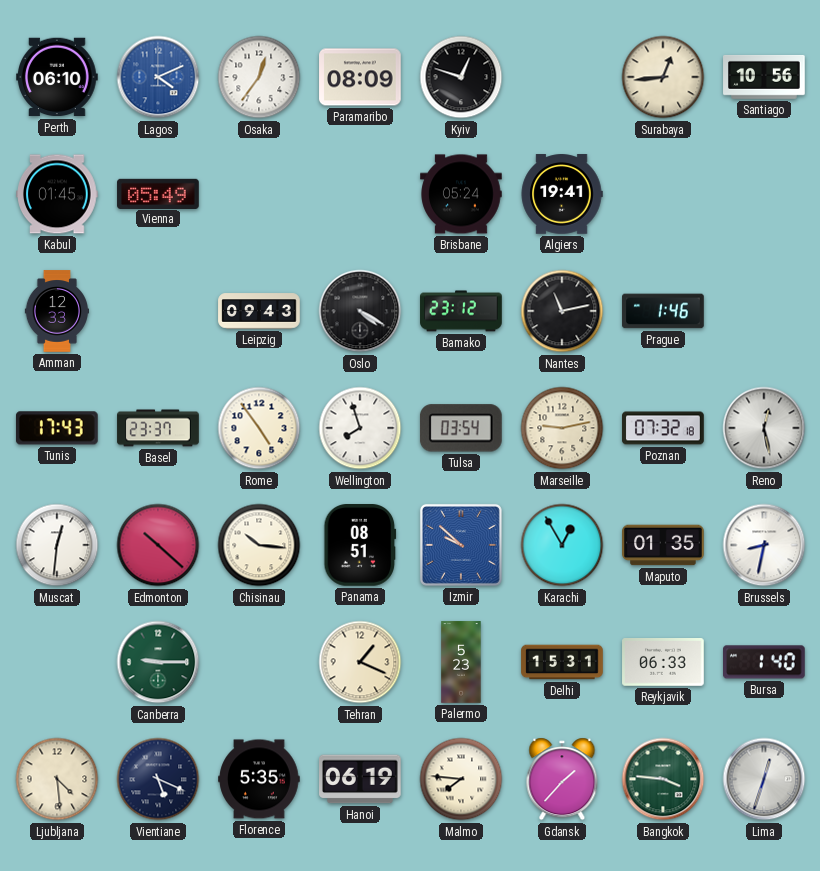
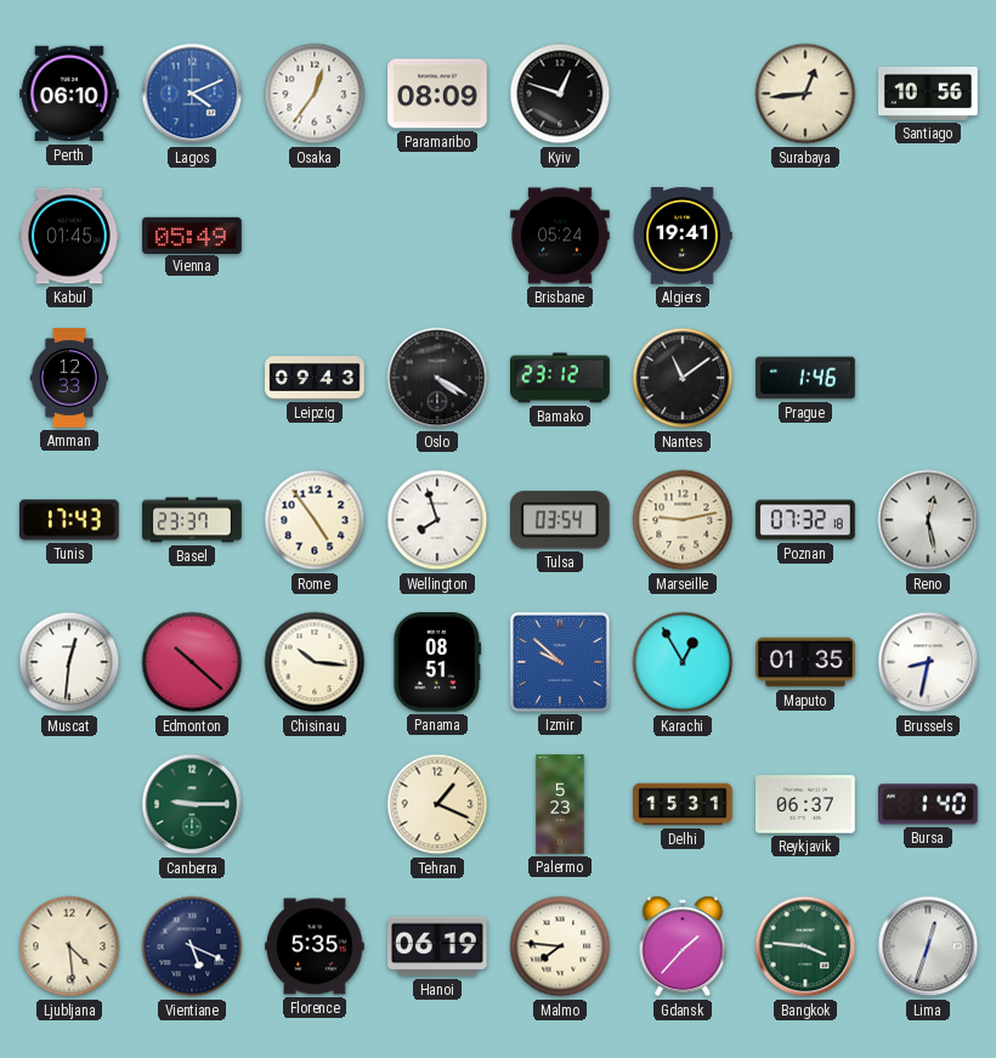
Nantes: 11:13 -> 11:09
Reykjavik: 06:33 -> 06:37
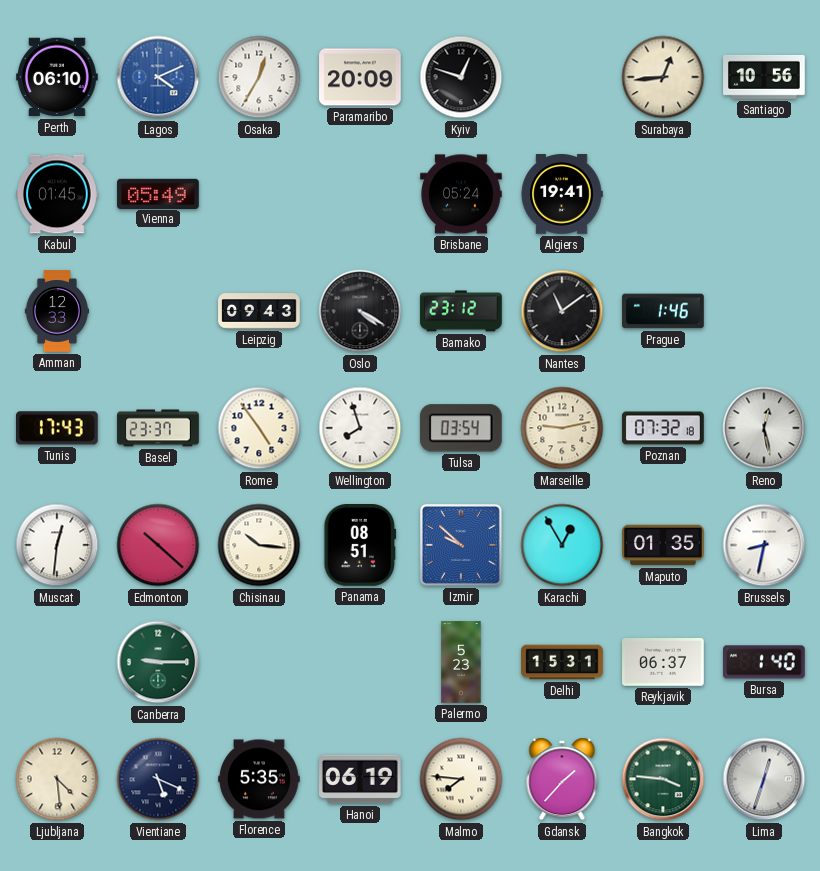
Osaka: 12:36 -> 12:35
Paramaribo: 08:09 -> 20:09
Tehran: 1:19 -> none
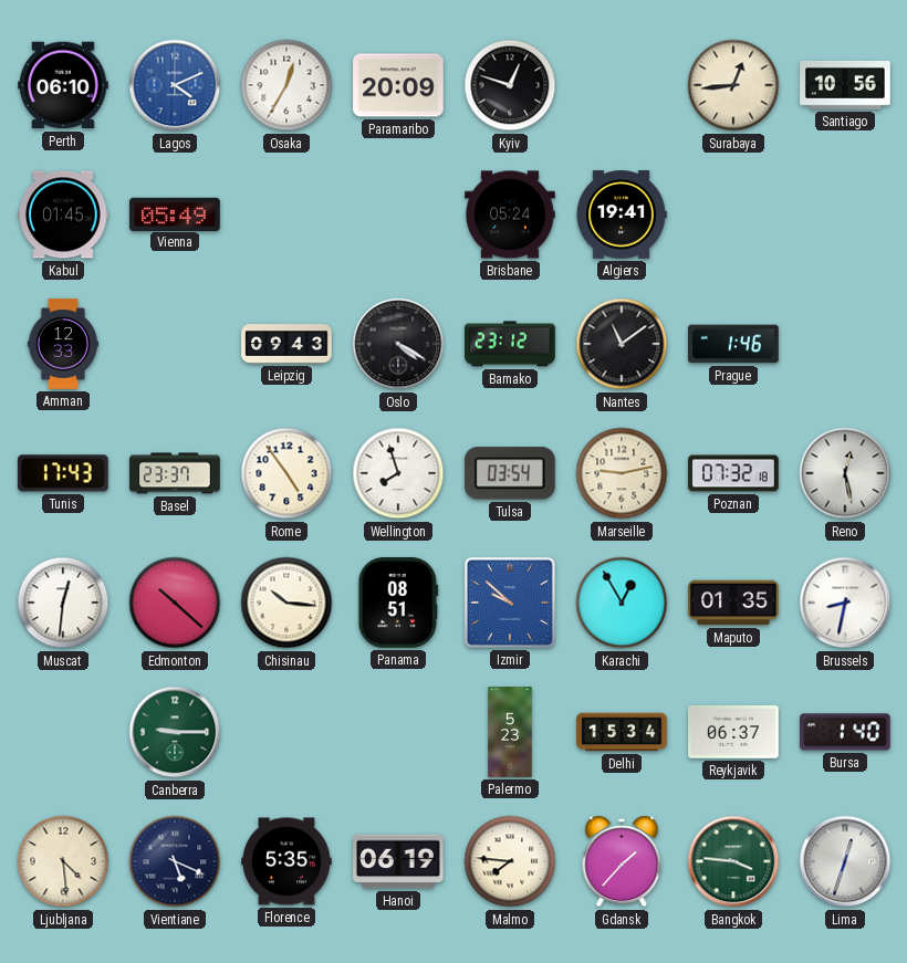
Delhi: 15:31 -> 15:34
